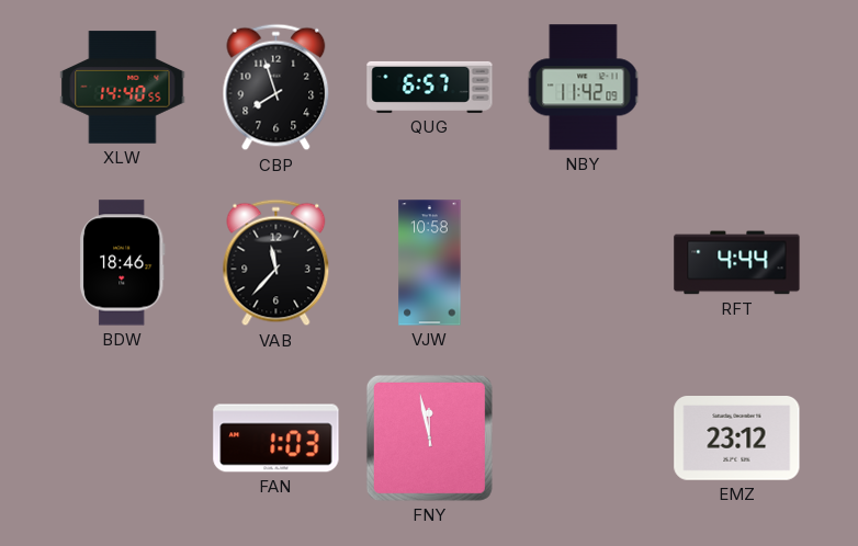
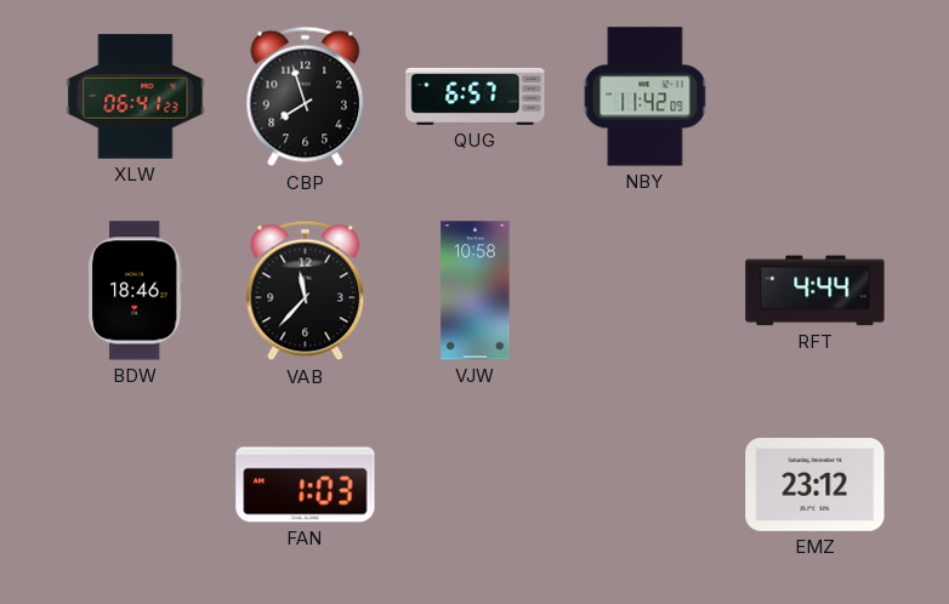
XLW: 14:40 -> 06:41
FNY: 11:58 -> none
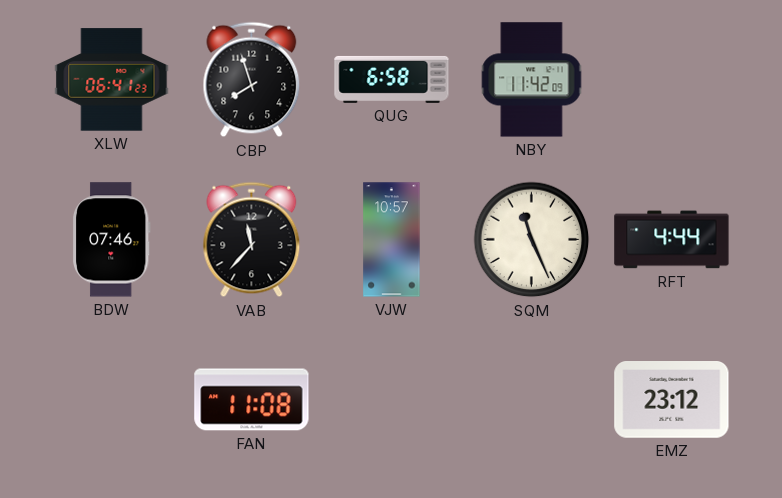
QUG: 6:57 -> 6:58
BDW: 18:46 -> 07:46
VJW: 10:58 -> 10:57
SQM: none -> 11:26
FAN: 1:03 -> 11:08
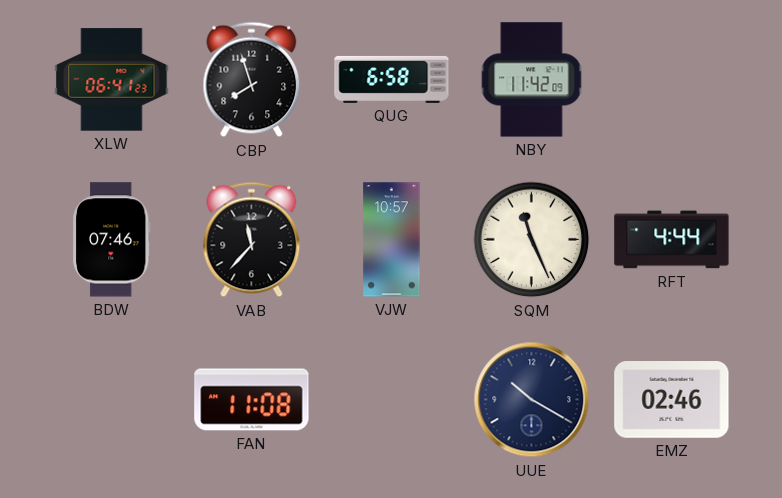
UUE: none -> 10:20
EMZ: 23:12 -> 02:46
